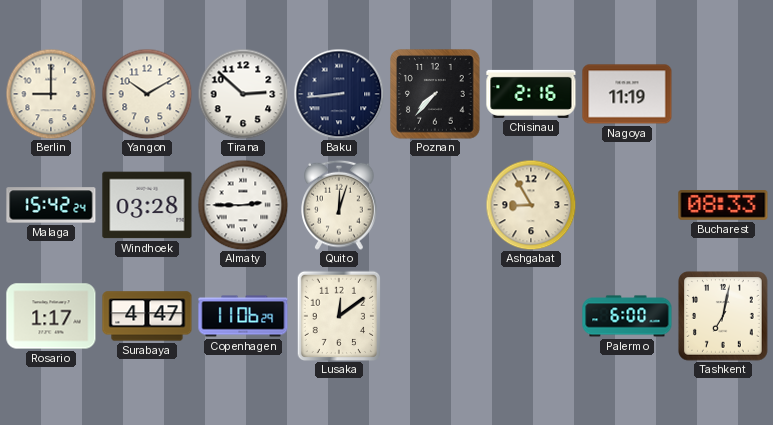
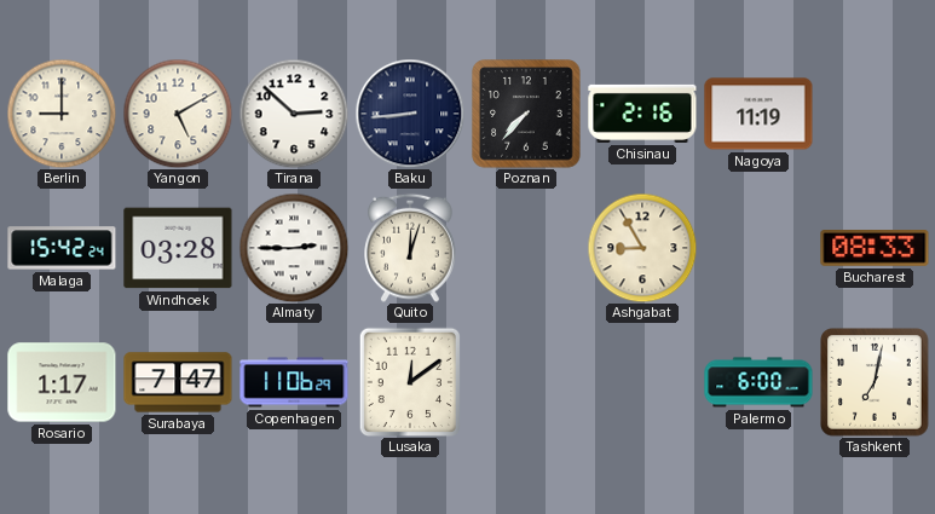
Yangon: 10:10 -> 5:10
Surabaya: 4:47 -> 7:47
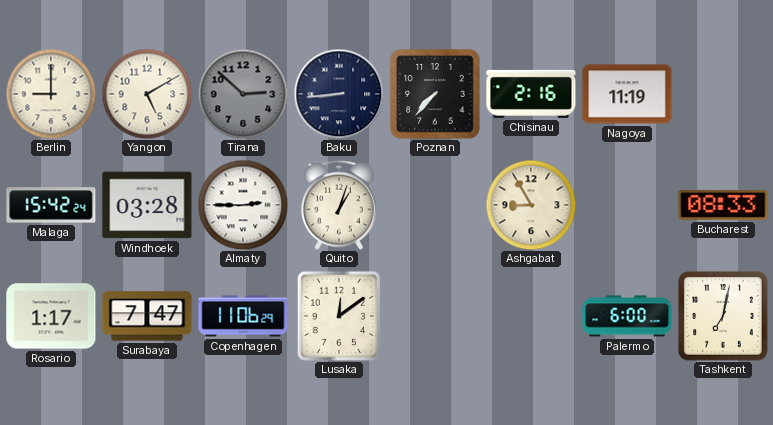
Tirana dial: white -> grey
Quito: 12:03 -> 1:03
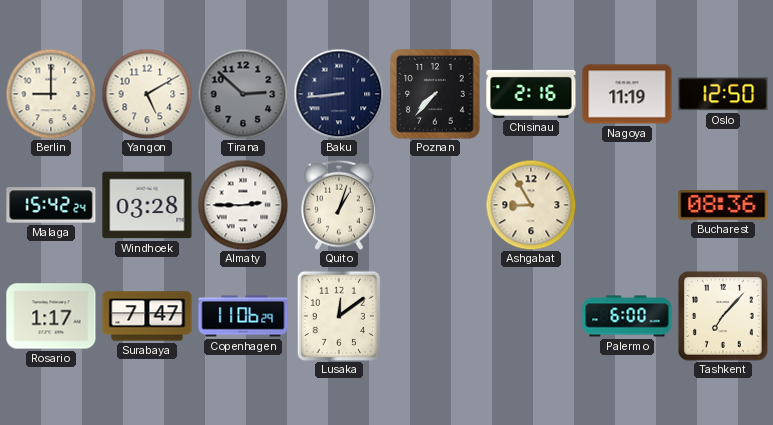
Oslo: none -> 12:50
Bucharest: 08:33 -> 08:36
Tashkent: 7:02 -> 7:07
